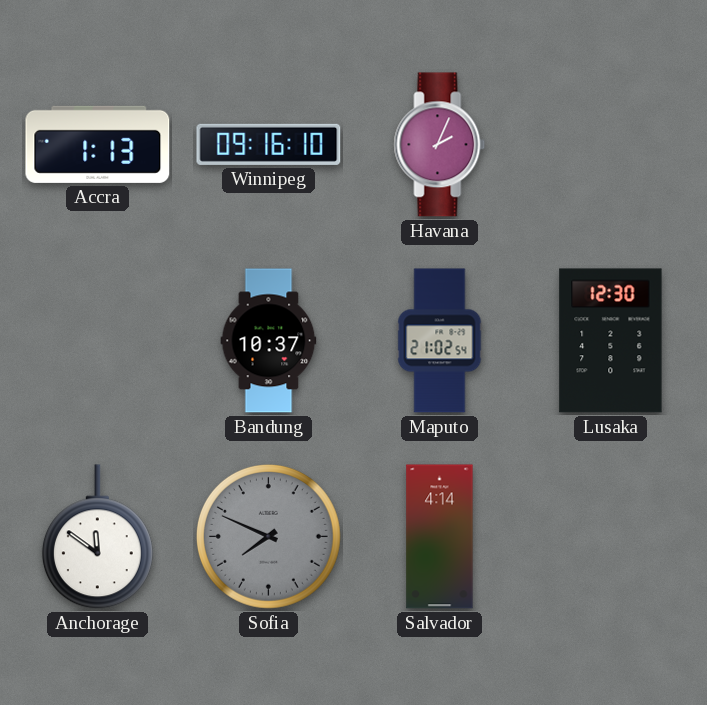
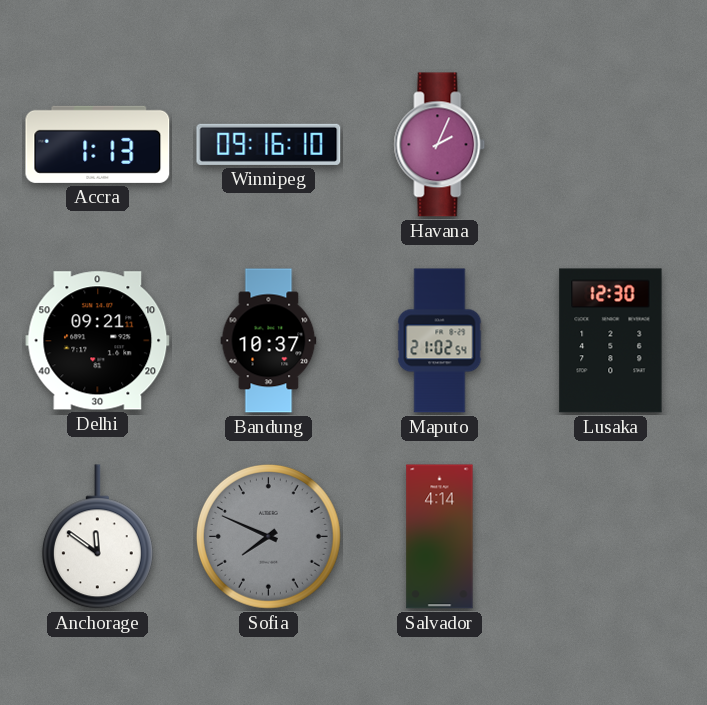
Delhi: none -> 09:21
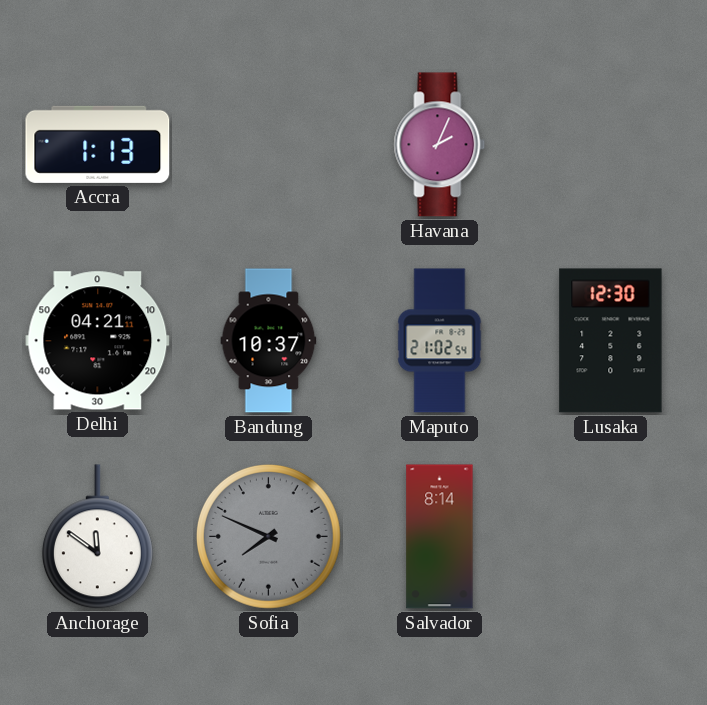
Winnipeg: 09:16 -> none
Delhi: 09:21 -> 04:21
Salvador: 4:14 -> 8:14
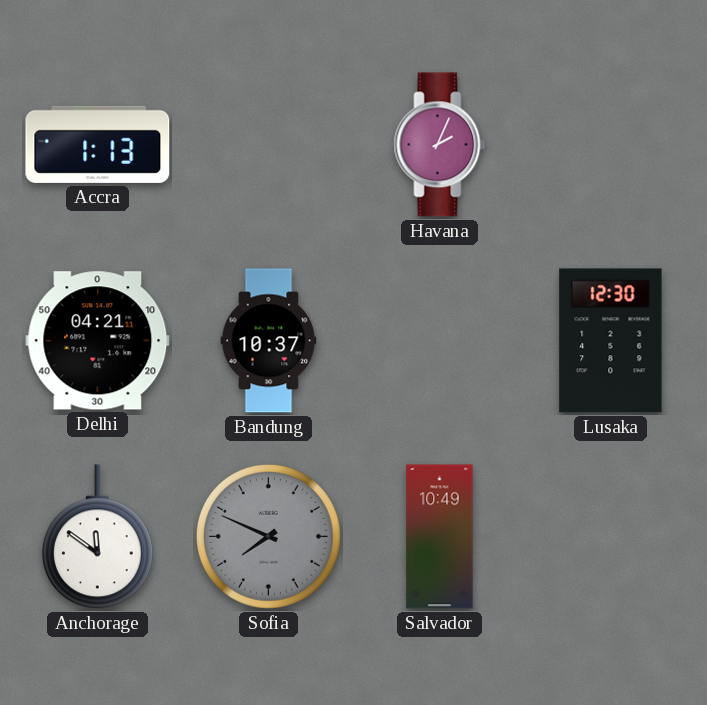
Maputo: 21:02 -> none
Salvador: 8:14 -> 10:49
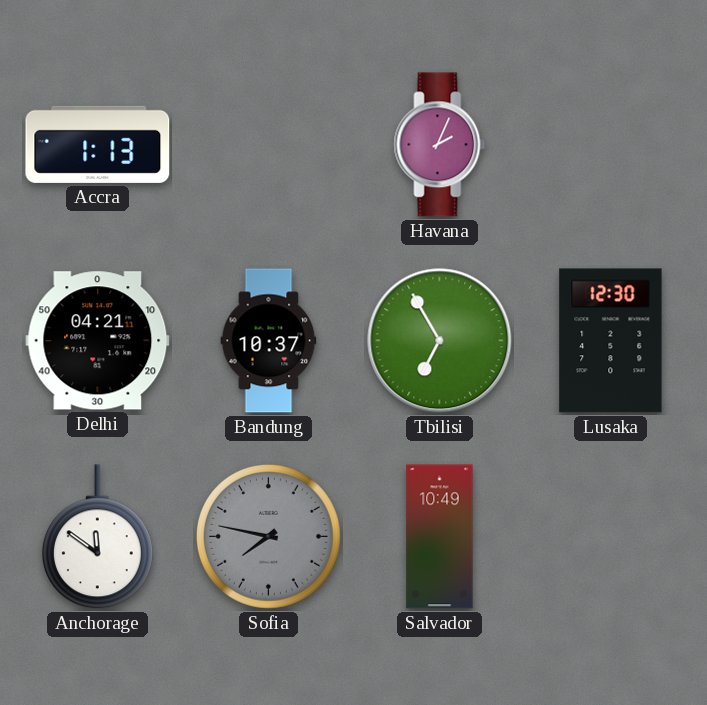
Tbilisi: none -> 6:55
Sofia: 7:49 -> 7:47
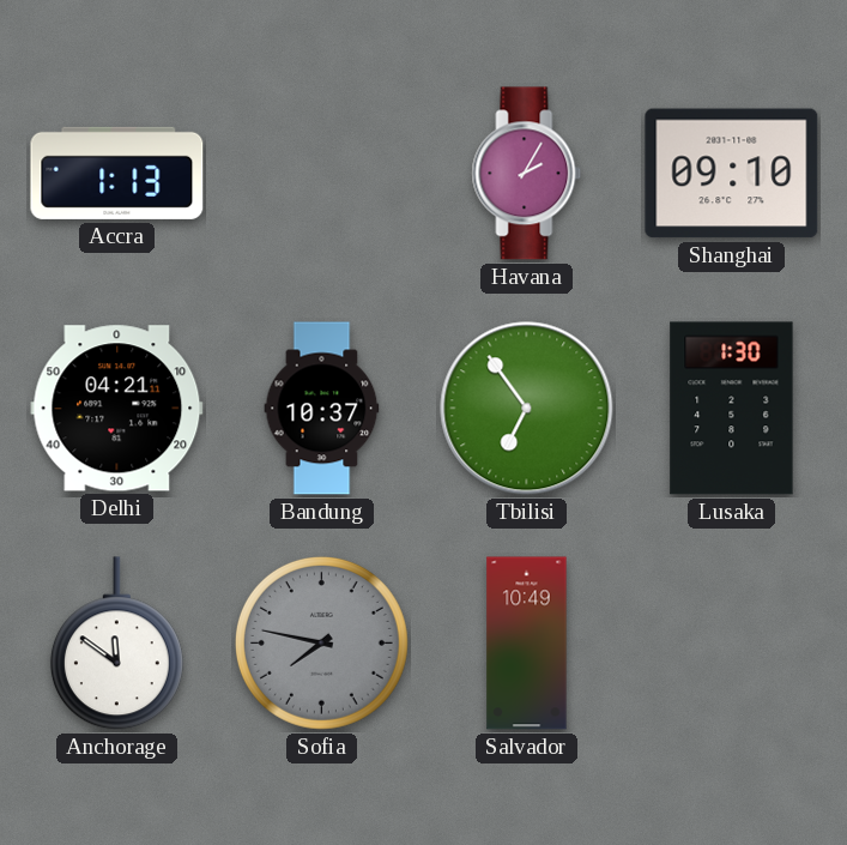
Havana: 2:04 -> 2:05
Shanghai: none -> 09:10
Tbilisi: 6:55 -> 6:54
Lusaka: 12:30 -> 1:30
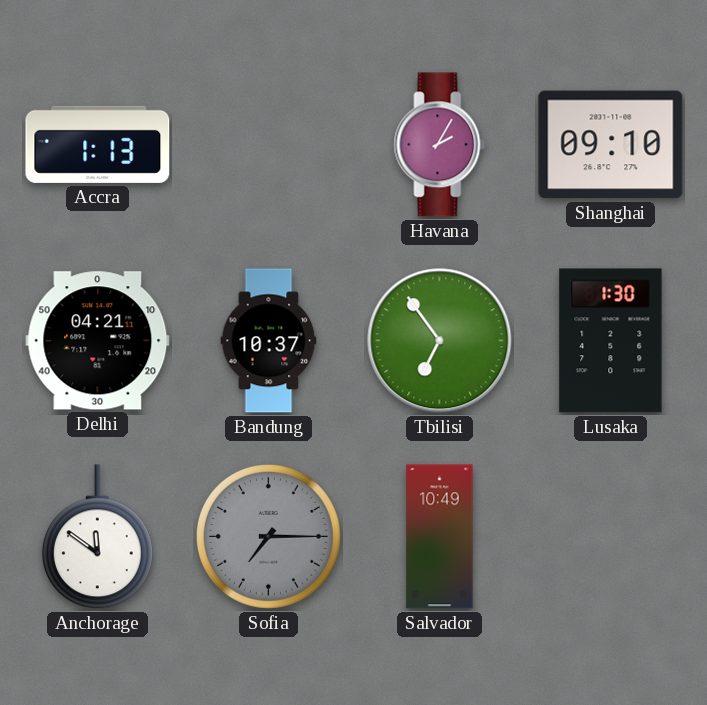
Sofia: 7:47 -> 7:15
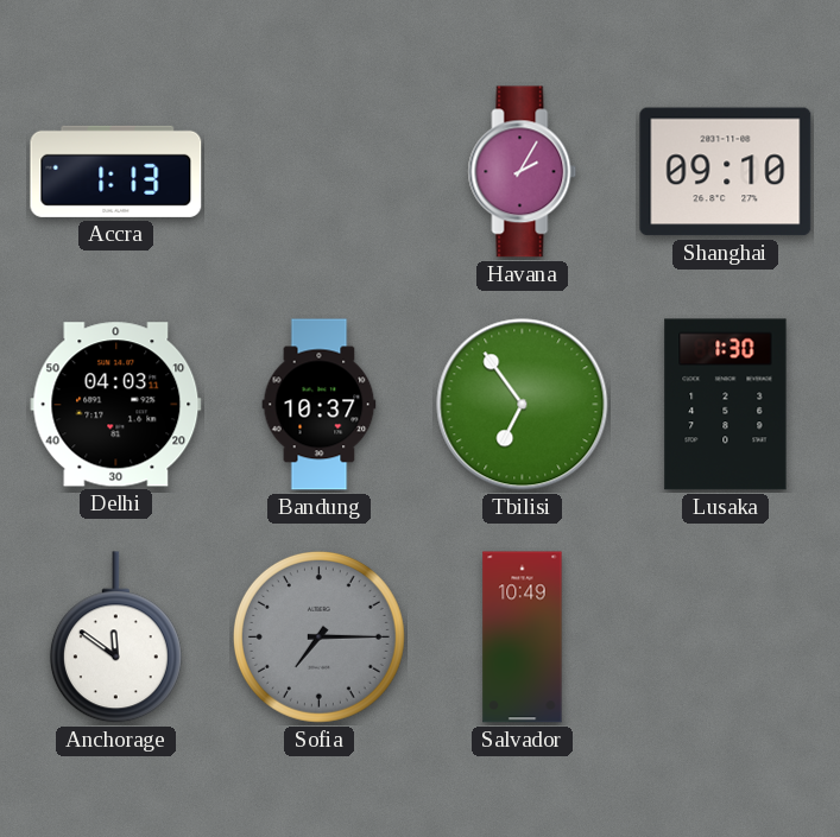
Delhi: 04:21 -> 04:03
